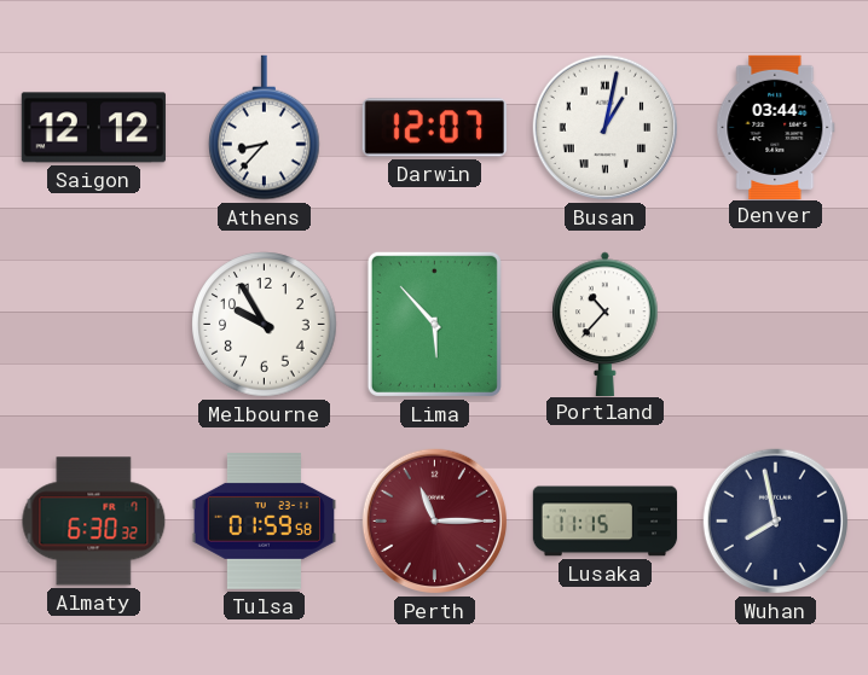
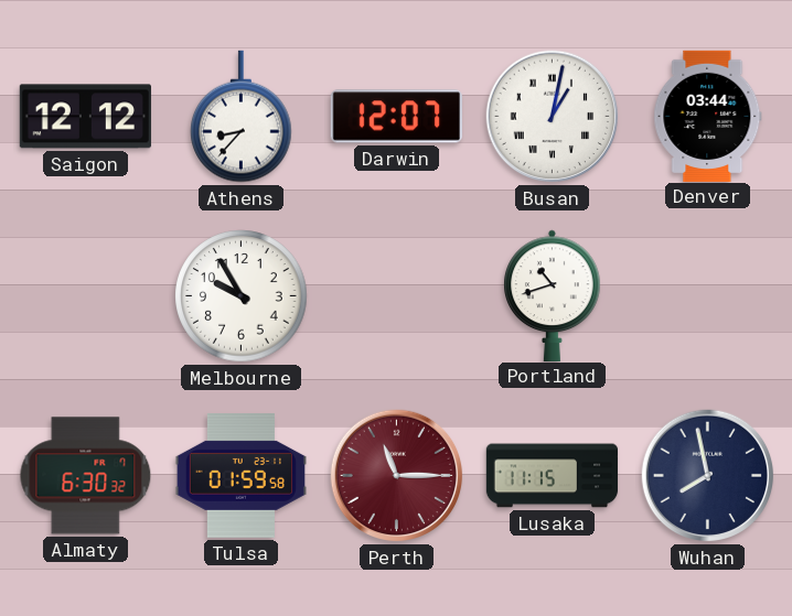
Lima: 5:53 -> none
Portland: 10:37 -> 10:42
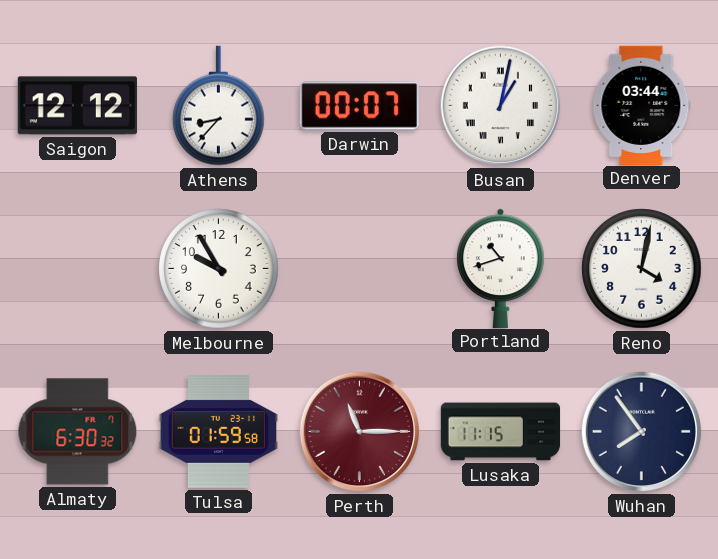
Darwin: 12:07 -> 00:07
Reno: none -> 4:02
Wuhan: 7:58 -> 7:54
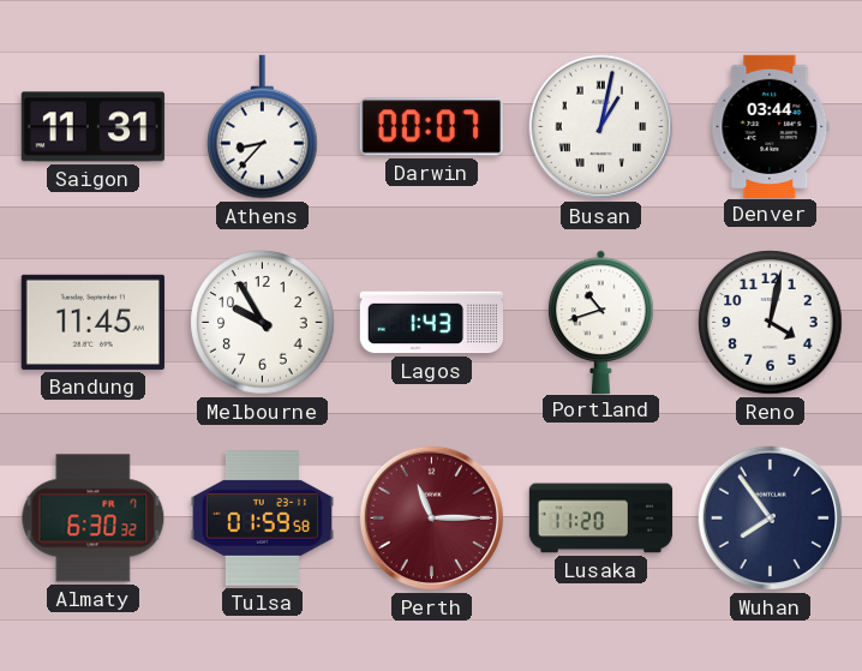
Saigon: 12:12 -> 11:31
Bandung: none -> 11:45
Lagos: none -> 1:43
Lusaka: 11:15 -> 11:20
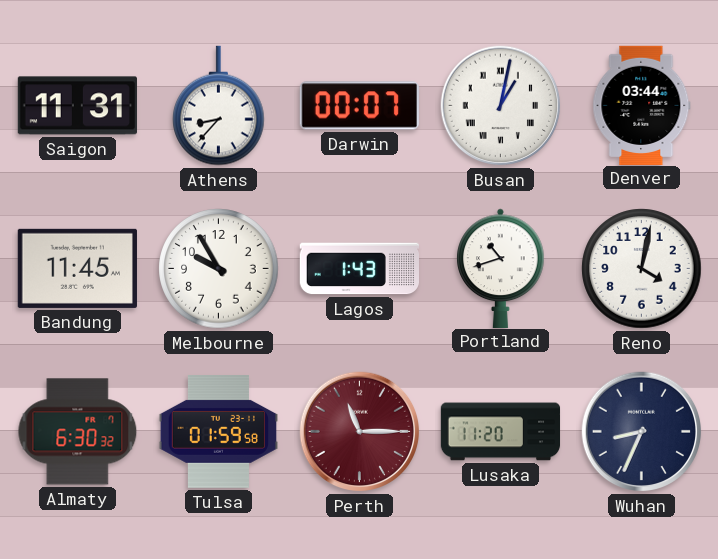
Wuhan: 7:54 -> 8:34
